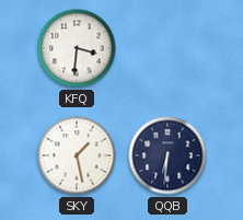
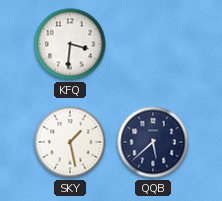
QQB: 6:31 -> 5:38
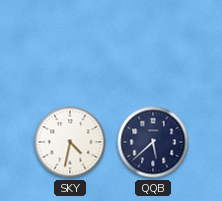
KFQ: 3:31 -> none
SKY: 1:28 -> 4:32
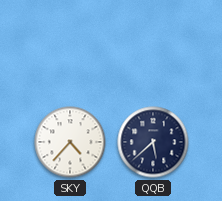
SKY: 4:32 -> 4:37
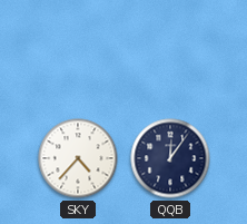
QQB: 5:38 -> 12:06
